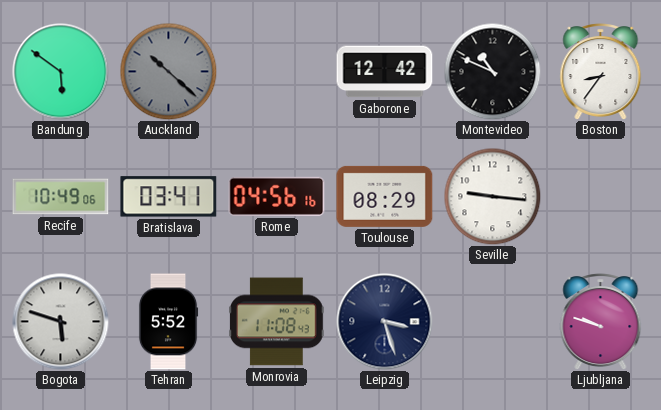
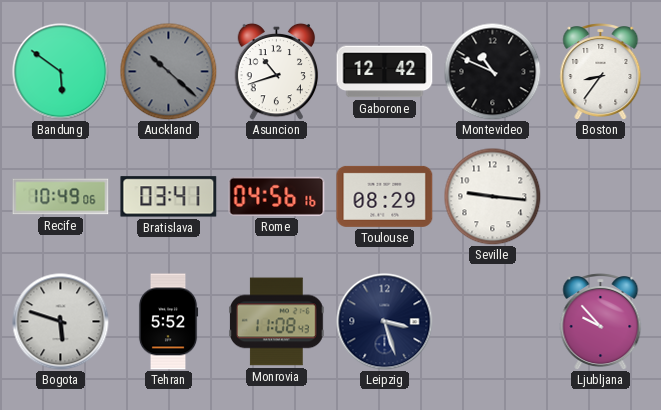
Asuncion: none -> 10:42
Ljubljana: 9:48 -> 9:53
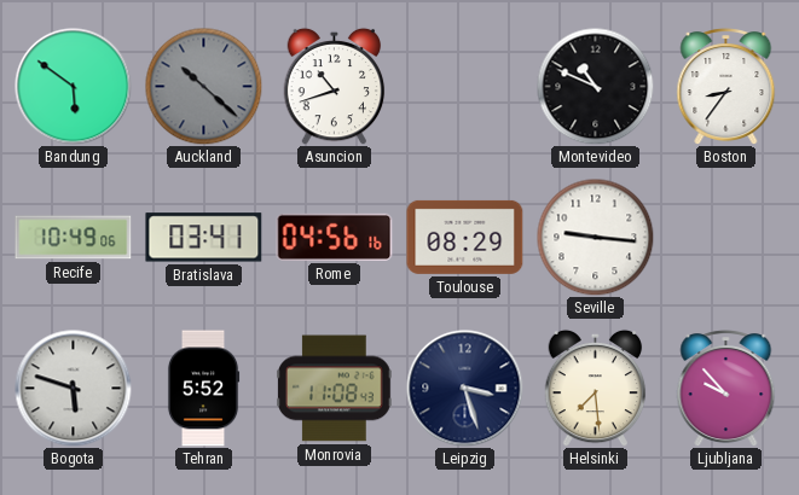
Gaborone: 12:42 -> none
Helsinki: none -> 7:29
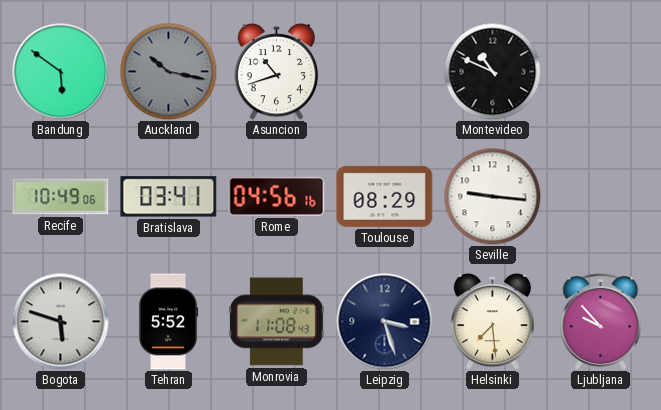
Auckland: 10:22 -> 10:17
Boston: 8:36 -> none
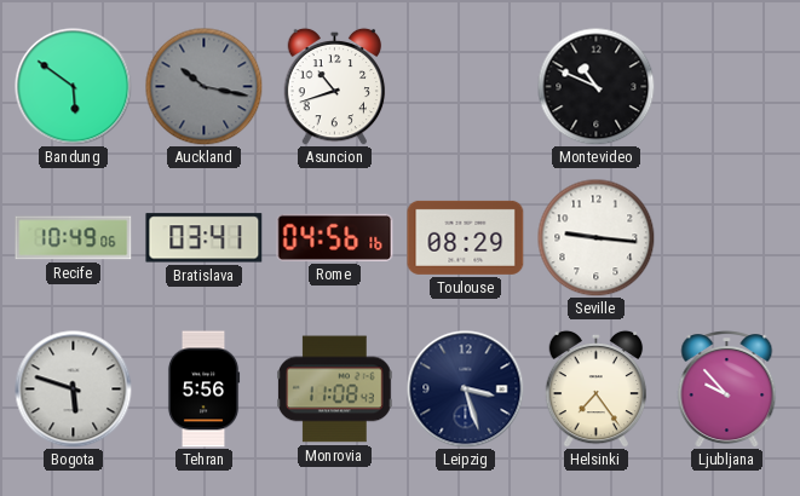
Tehran: 5:52 -> 5:56
Helsinki: 7:29 -> 7:24
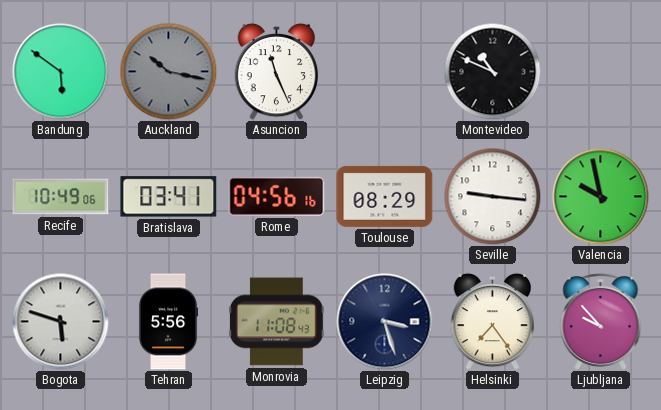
Asuncion: 10:42 -> 11:26
Valencia: none -> 9:58
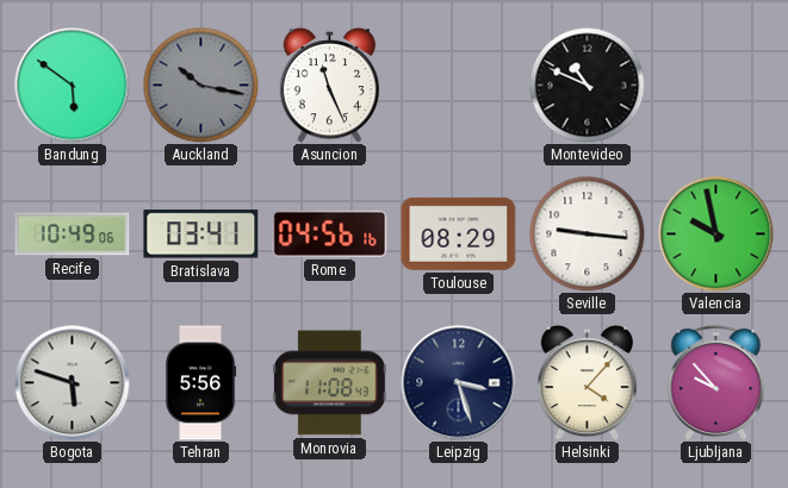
Helsinki: 7:24 -> 4:07
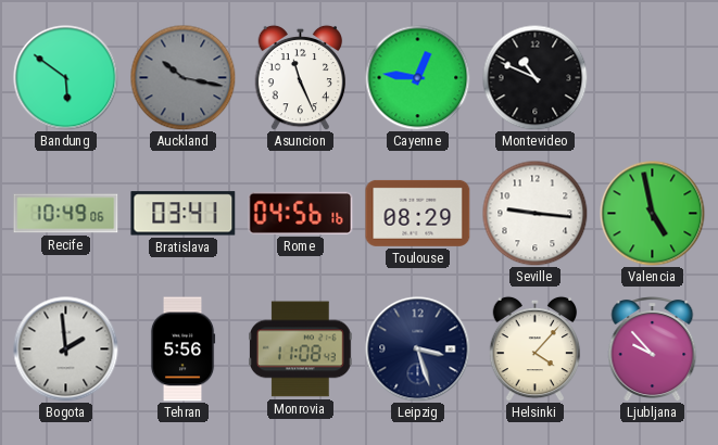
Cayenne: none -> 12:46
Valencia: 9:58 -> 4:58
Bogota: 5:48 -> 1:59
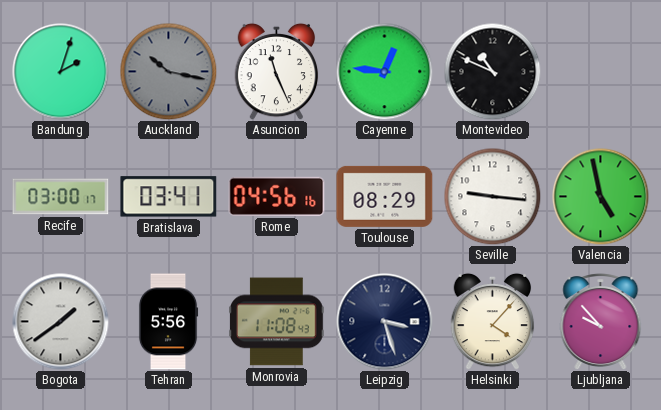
Bandung: 5:51 -> 2:03
Recife: 10:49 -> 03:00
Bogota: 1:59 -> 1:39
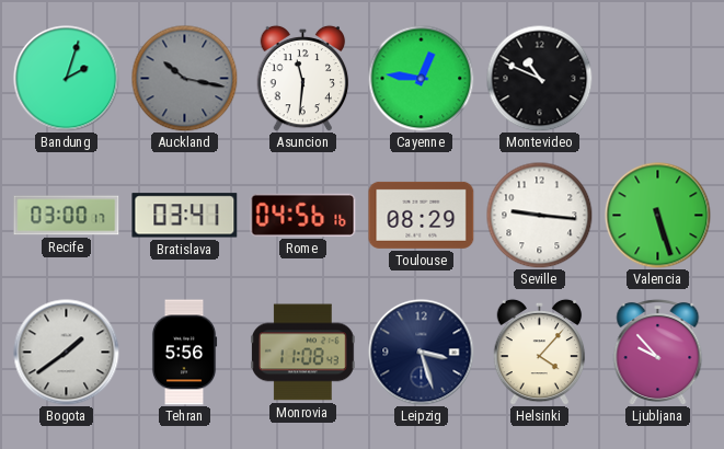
Asuncion: 11:26 -> 11:31
Valencia: 4:58 -> 5:27
